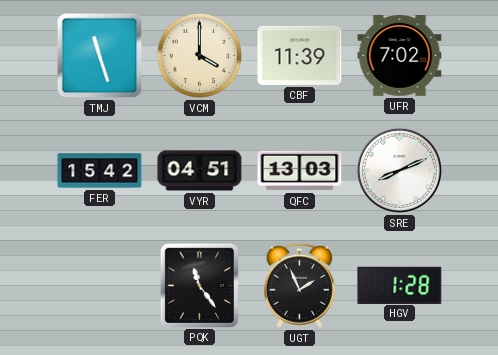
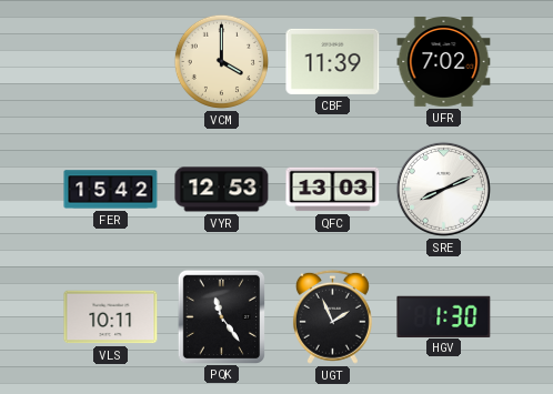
TMJ: 11:27 -> none
VYR: 04:51 -> 12:53
VLS: none -> 10:11
HGV: 1:28 -> 1:30
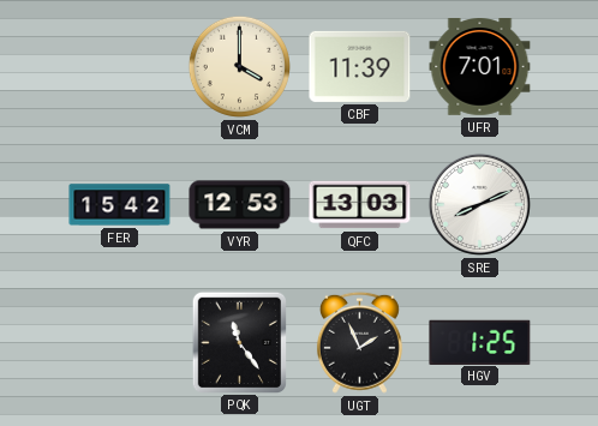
UFR: 7:02 -> 7:01
VLS: 10:11 -> none
HGV: 1:30 -> 1:25
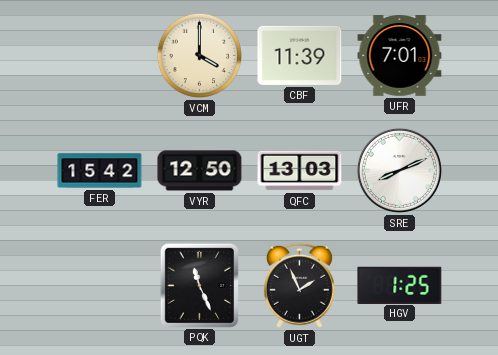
VYR: 12:53 -> 12:50
PQK: 11:24 -> 11:26
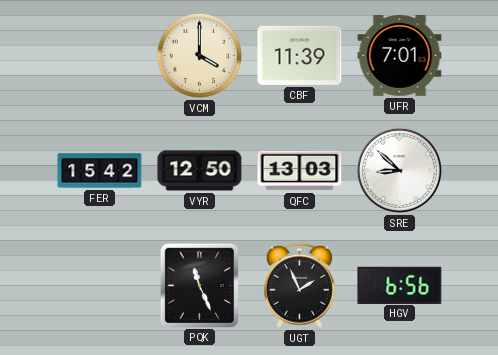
SRE: 8:11 -> 8:52
HGV: 1:25 -> 6:56
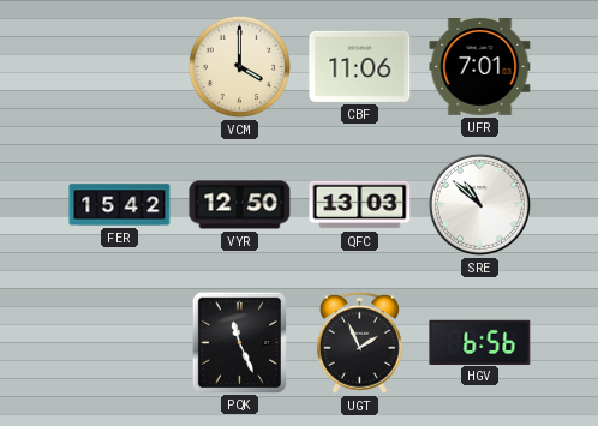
CBF: 11:39 -> 11:06
SRE: 8:52 -> 10:52
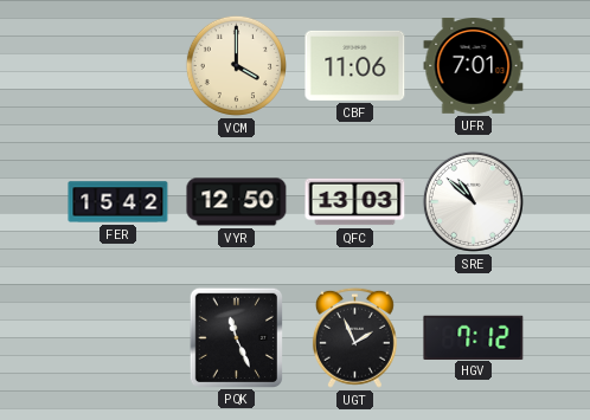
HGV: 6:56 -> 7:12
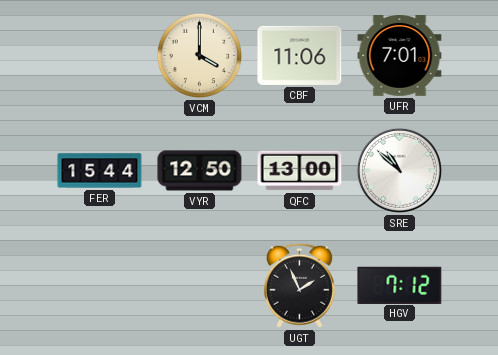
FER: 15:42 -> 15:44
QFC: 13:03 -> 13:00
PQK: 11:26 -> none
